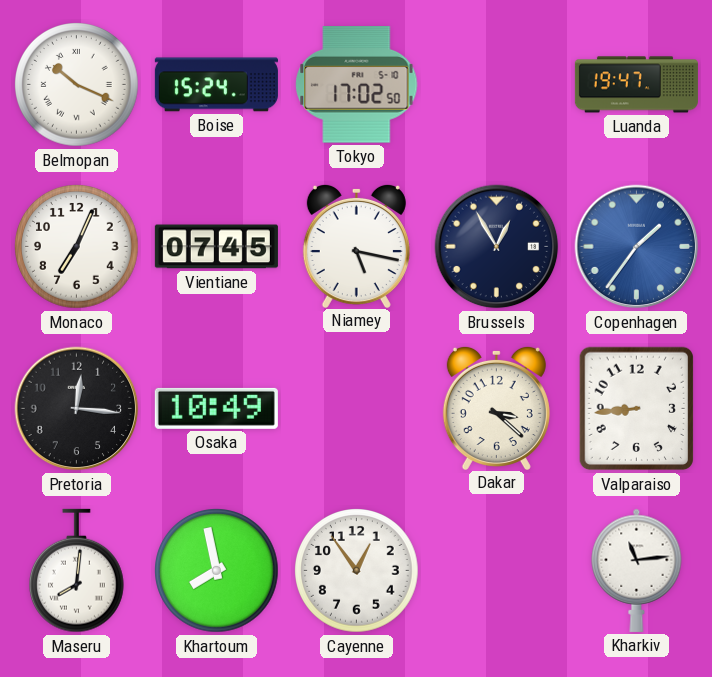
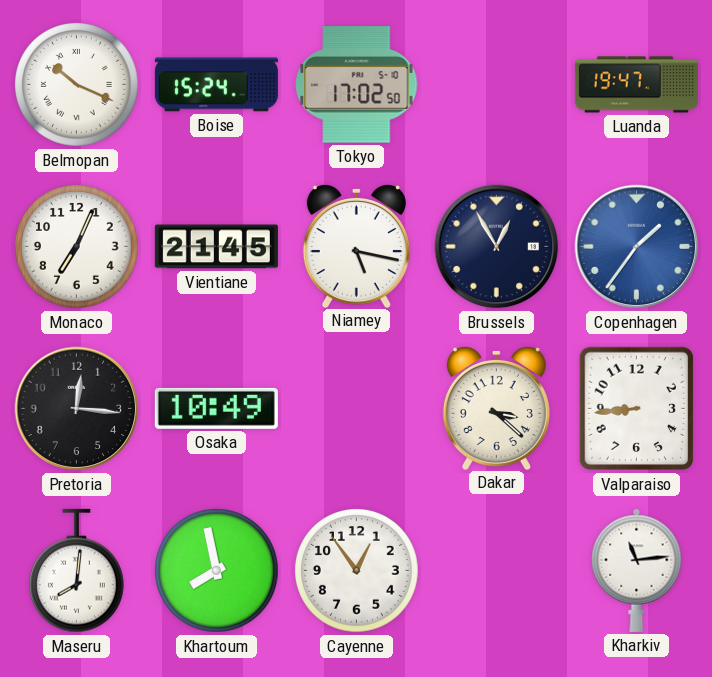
Vientiane: 07:45 -> 21:45
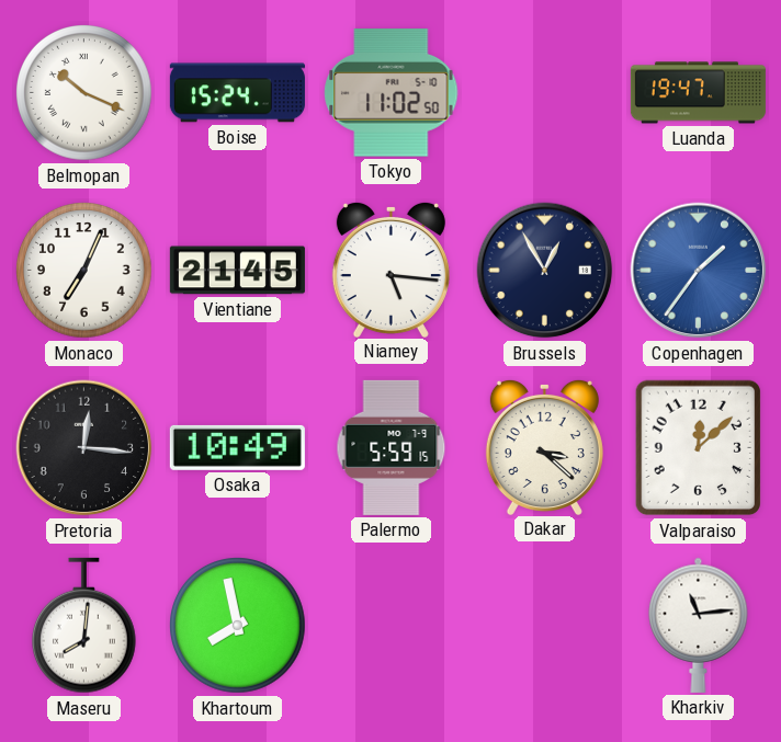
Tokyo: 17:02 -> 11:02
Niamey: 5:17 -> 5:16
Palermo: none -> 5:59
Valparaiso: 8:44 -> 12:08
Cayenne: 12:54 -> none
